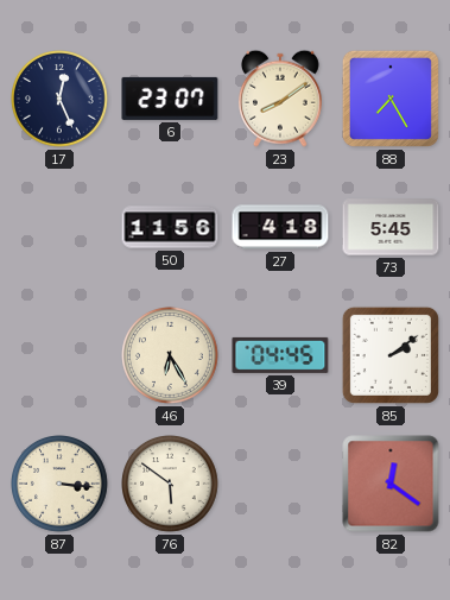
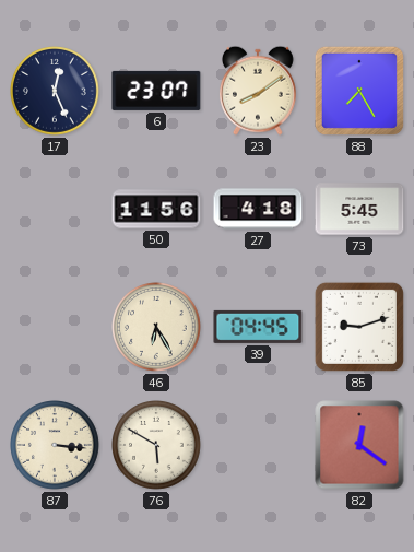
85: 2:09 -> 9:12
76: 5:51 -> 5:50
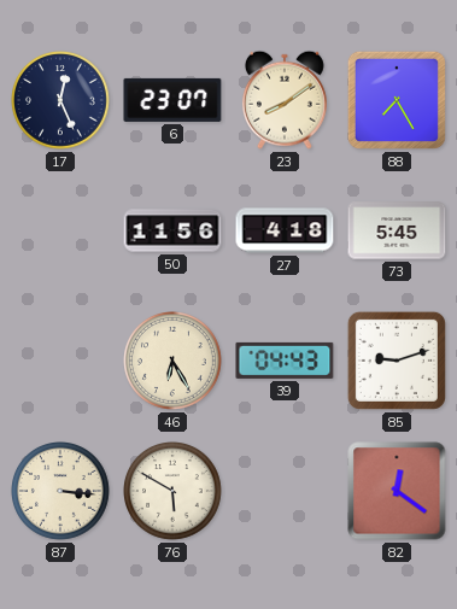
39: 04:45 -> 04:43
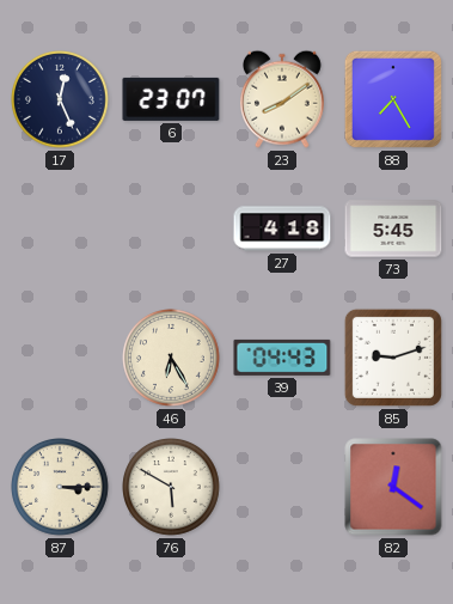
50: 11:56 -> none
87: 3:16 -> 3:15
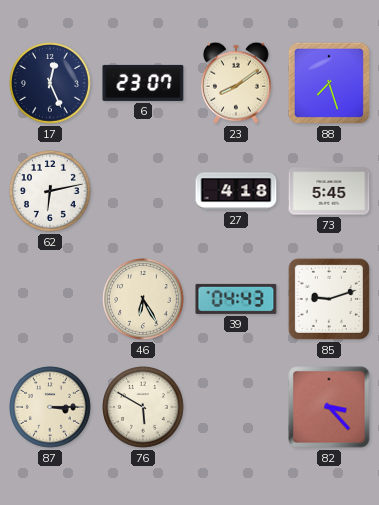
88: 7:25 -> 7:27
62: none -> 6:13
82: 12:21 -> 3:23
